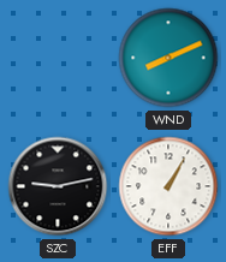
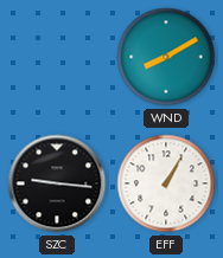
WND: 8:11 -> 8:10
SZC: 9:13 -> 9:16
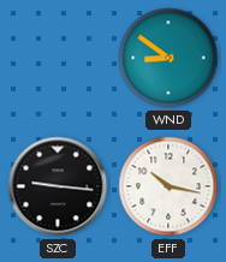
WND: 8:10 -> 8:51
EFF: 1:05 -> 10:17
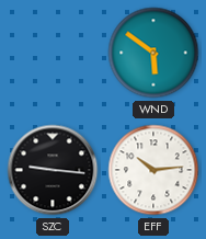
WND: 8:51 -> 5:51
EFF: 10:17 -> 10:14
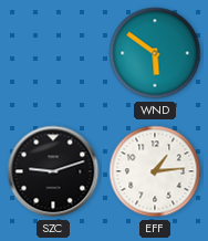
SZC: 9:16 -> 9:12
EFF: 10:14 -> 1:14
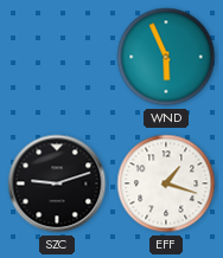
WND: 5:51 -> 5:56
EFF: 1:14 -> 1:18
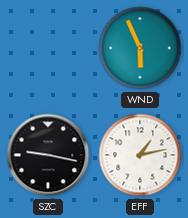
SZC: 9:12 -> 9:17
EFF: 1:18 -> 1:13
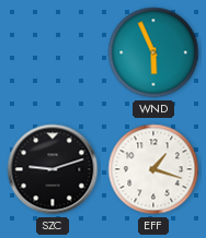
SZC: 9:17 -> 9:12
EFF: 1:13 -> 1:18
